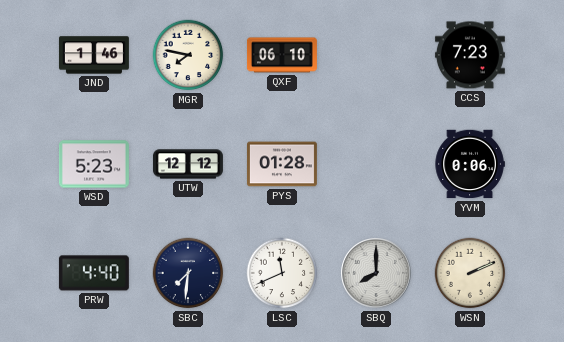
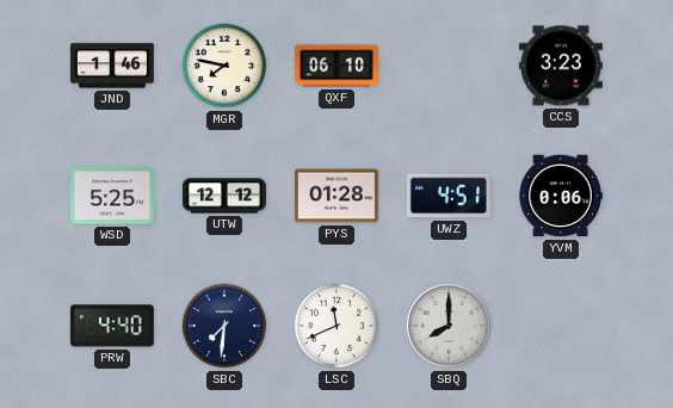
CCS: 7:23 -> 3:23
WSD: 5:23 -> 5:25
UWZ: none -> 4:51
WSN: 2:11 -> none
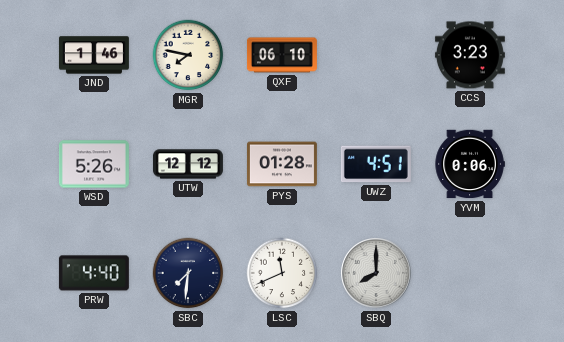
WSD: 5:25 -> 5:26
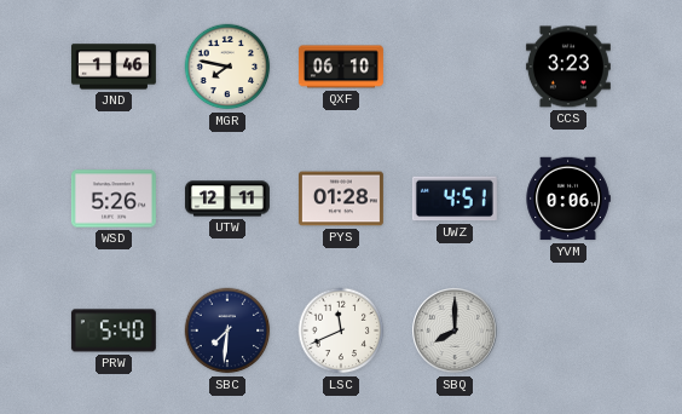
UTW: 12:12 -> 12:11
PRW: 4:40 -> 5:40
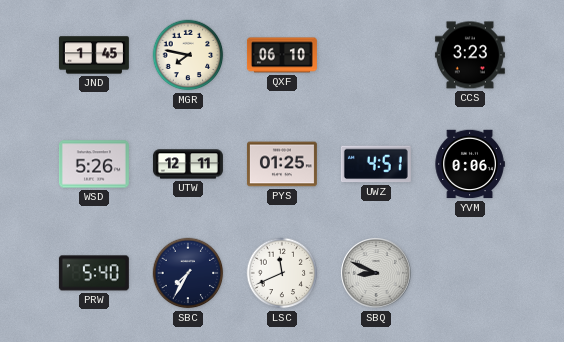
JND: 1:46 -> 1:45
PYS: 01:28 -> 01:25
SBC: 7:31 -> 7:35
SBQ: 8:00 -> 8:49
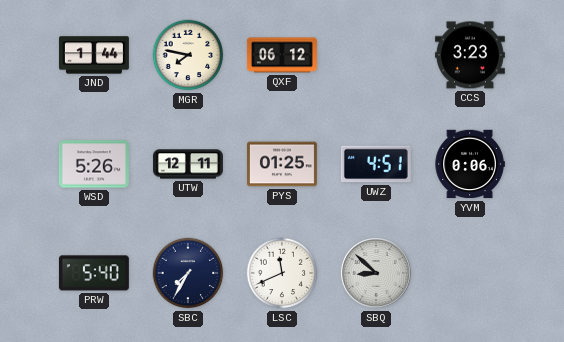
JND: 1:45 -> 1:44
QXF: 06:10 -> 06:12
SBQ: 8:49 -> 8:52
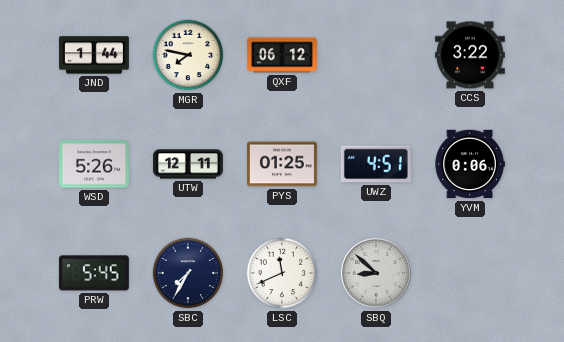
CCS: 3:23 -> 3:22
PRW: 5:40 -> 5:45
